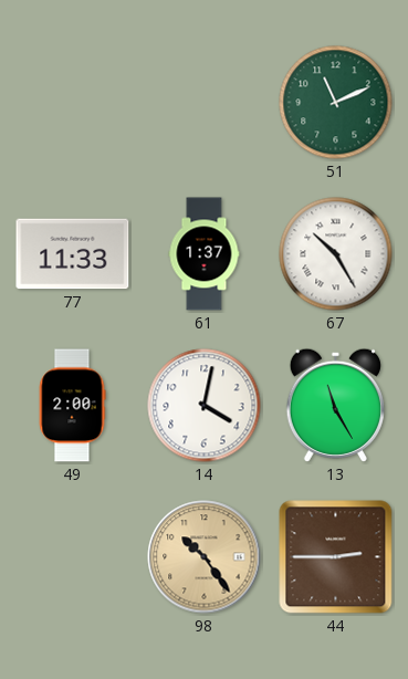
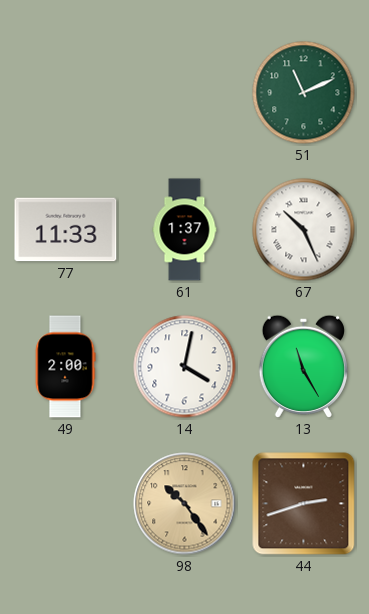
67: 10:25 -> 10:26
44: 2:45 -> 2:42
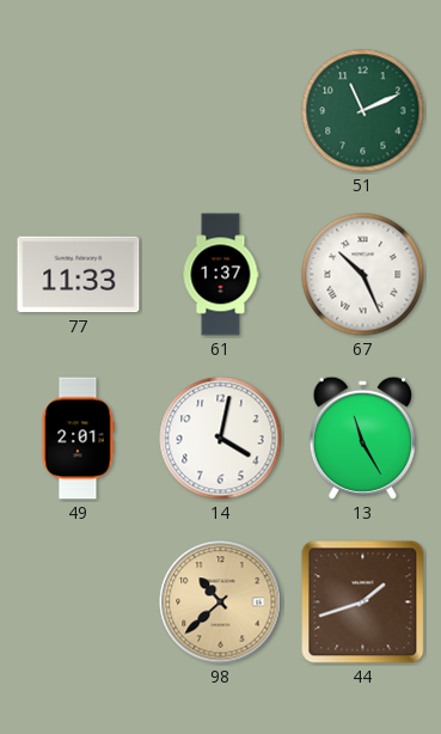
49: 2:00 -> 2:01
98: 10:24 -> 10:38
44: 2:42 -> 1:42
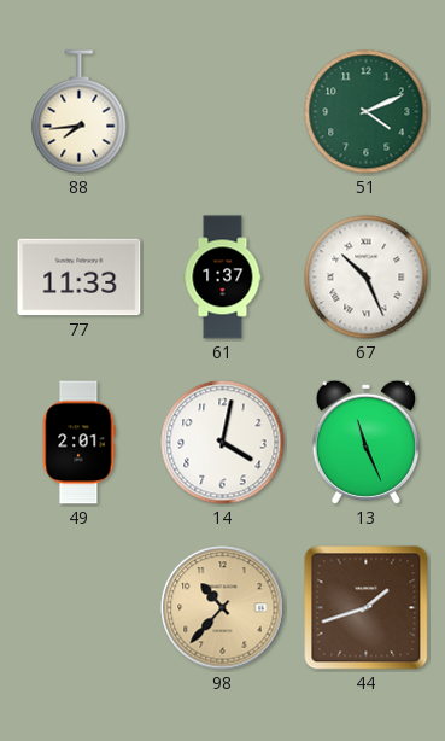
88: none -> 7:44
51: 11:11 -> 4:11
13: 11:25 -> 11:26
98: 10:38 -> 10:37
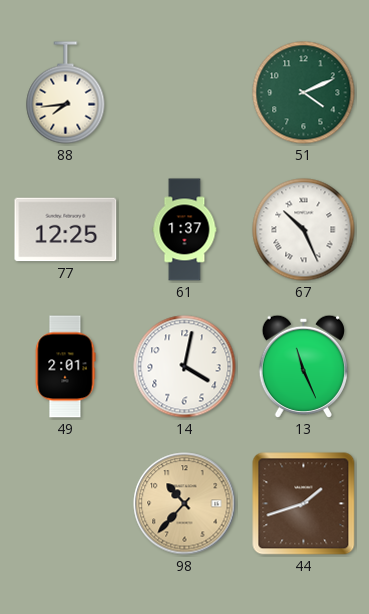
77: 11:33 -> 12:25
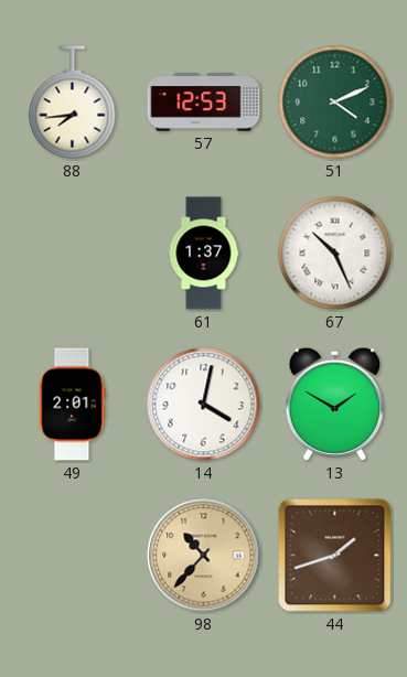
57: none -> 12:53
77: 12:25 -> none
13: 11:26 -> 1:50
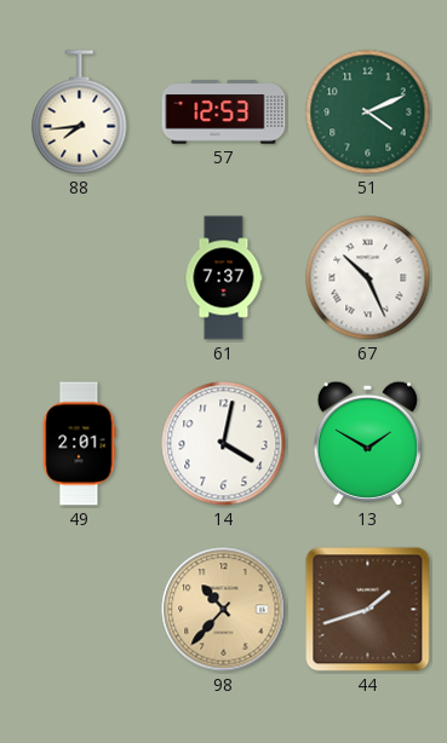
61: 1:37 -> 7:37
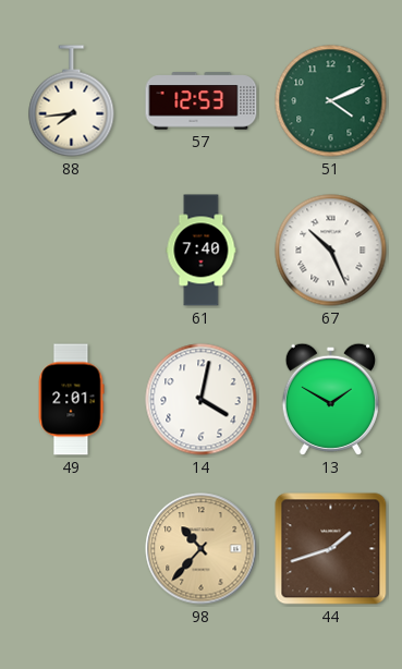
61: 7:37 -> 7:40
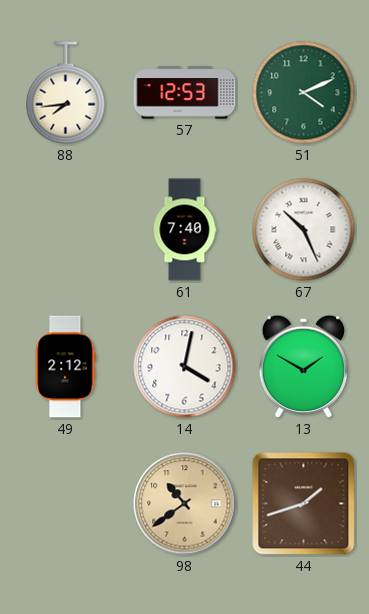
49: 2:01 -> 2:12
98: 10:37 -> 10:39
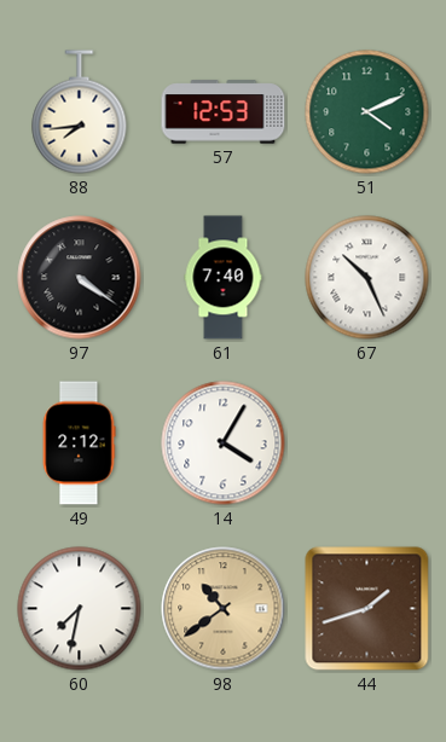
97: none -> 4:21
14: 4:02 -> 4:05
13: 1:50 -> none
60: none -> 7:32
